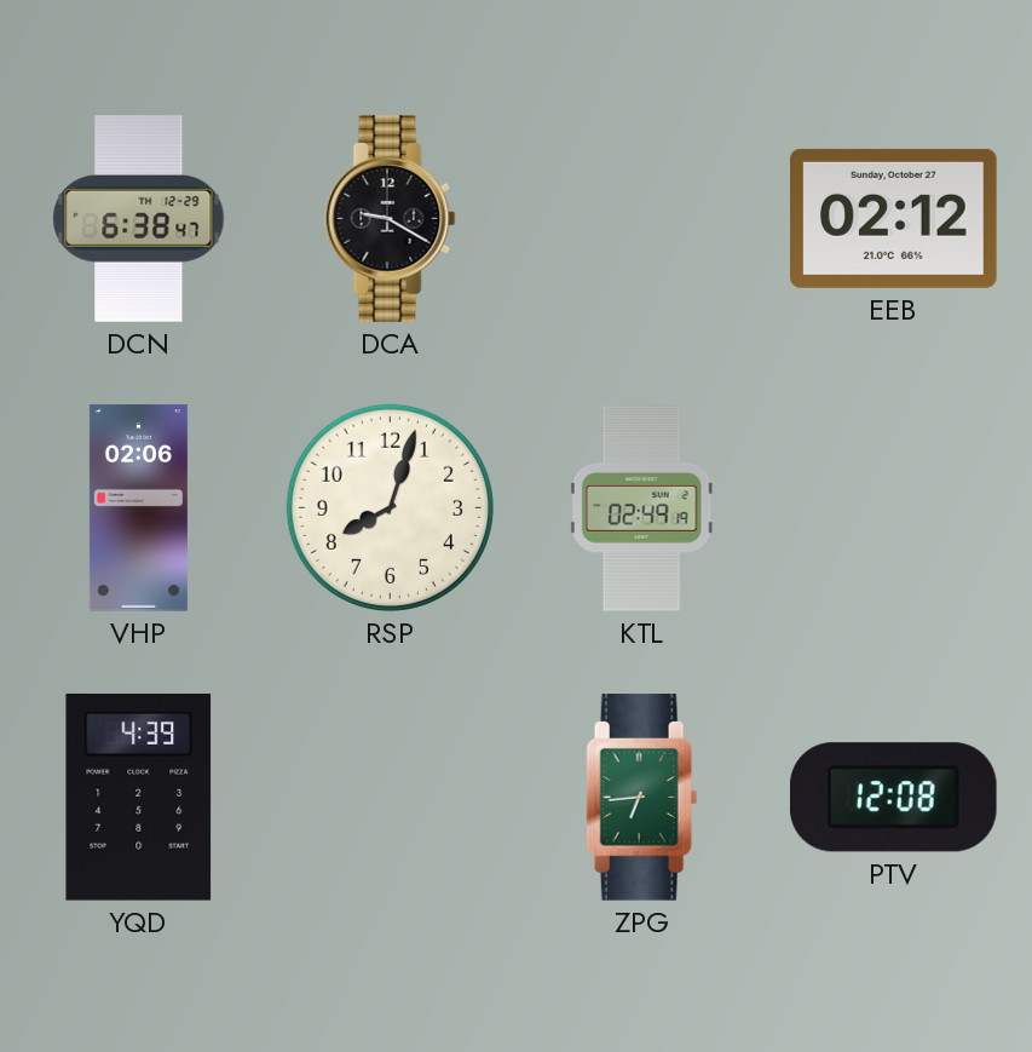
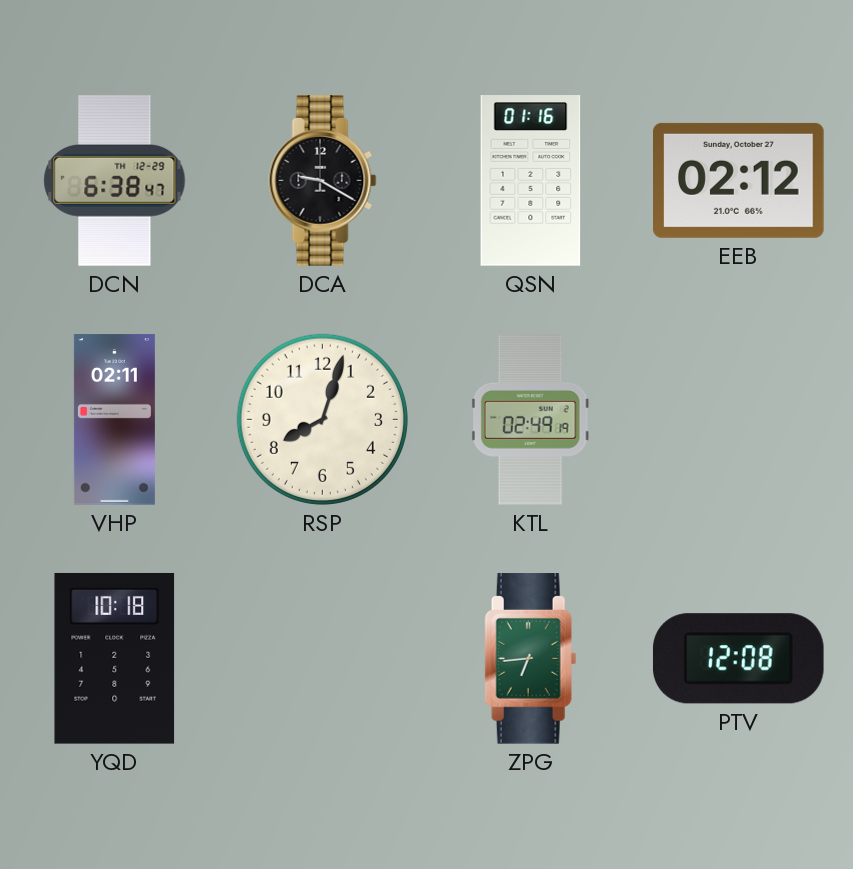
QSN: none -> 01:16
VHP: 02:06 -> 02:11
YQD: 4:39 -> 10:18
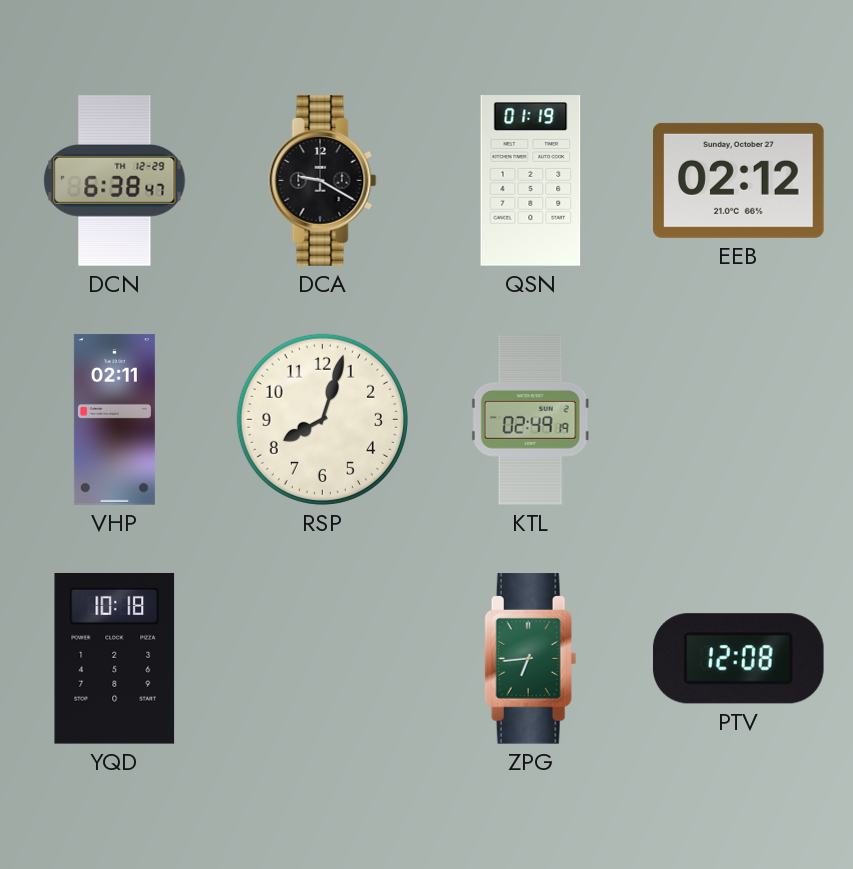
QSN: 01:16 -> 01:19
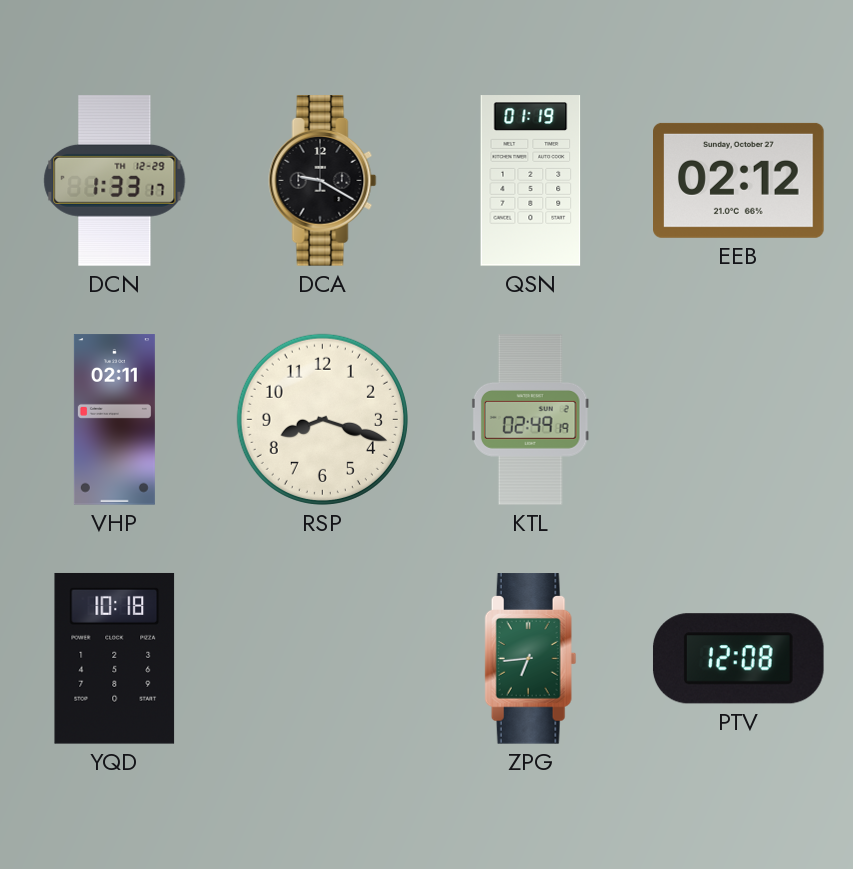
DCN: 6:38 -> 1:33
RSP: 8:03 -> 8:18
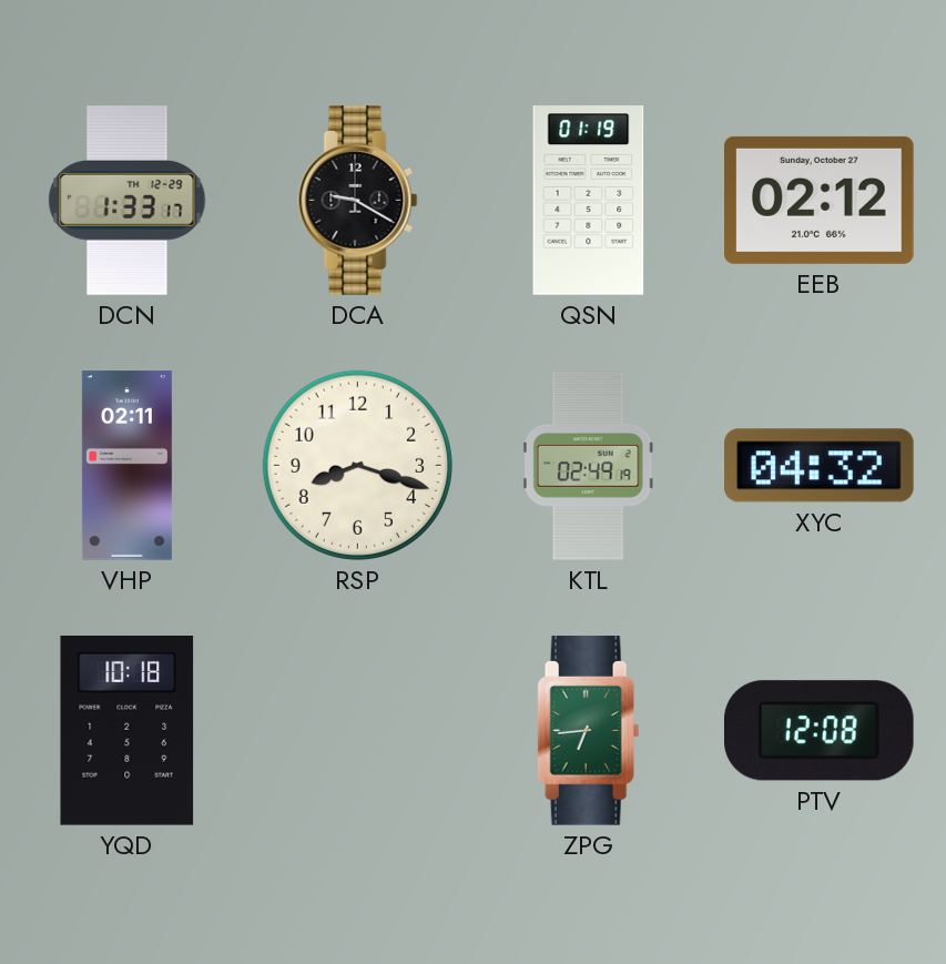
XYC: none -> 04:32
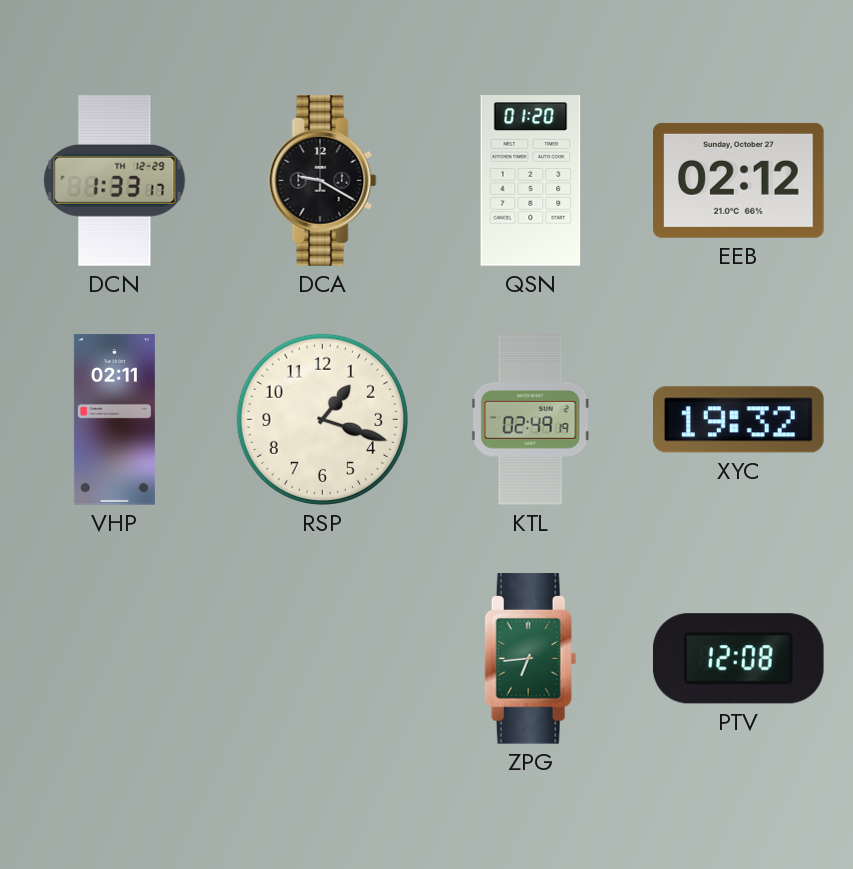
QSN: 01:19 -> 01:20
RSP: 8:18 -> 1:18
XYC: 04:32 -> 19:32
YQD: 10:18 -> none
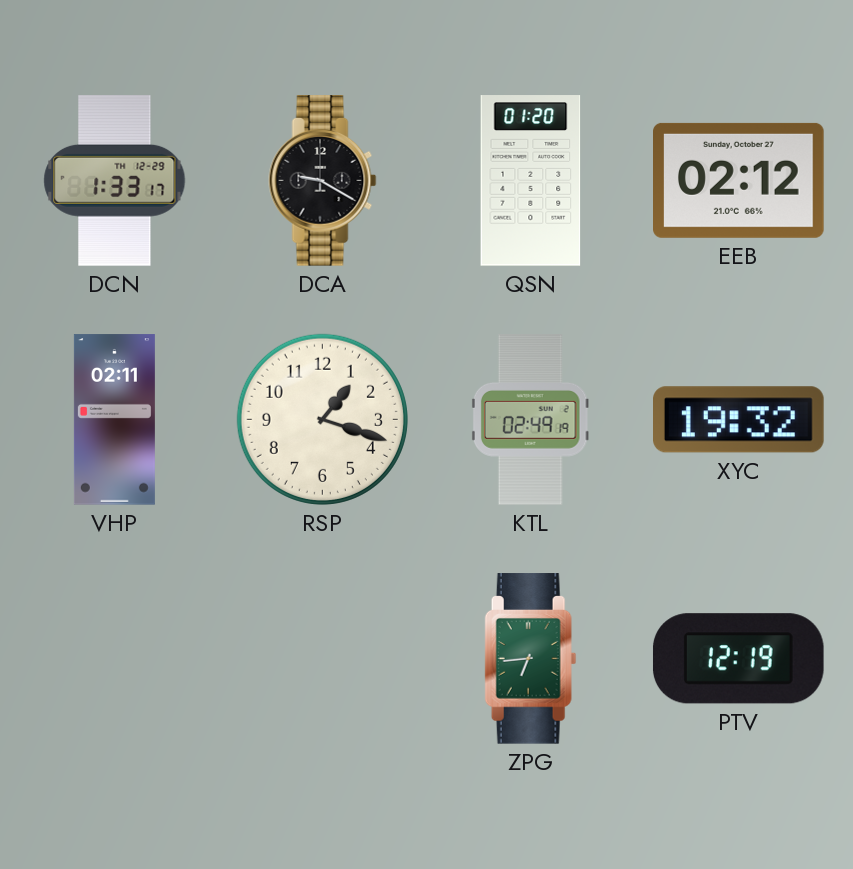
PTV: 12:08 -> 12:19
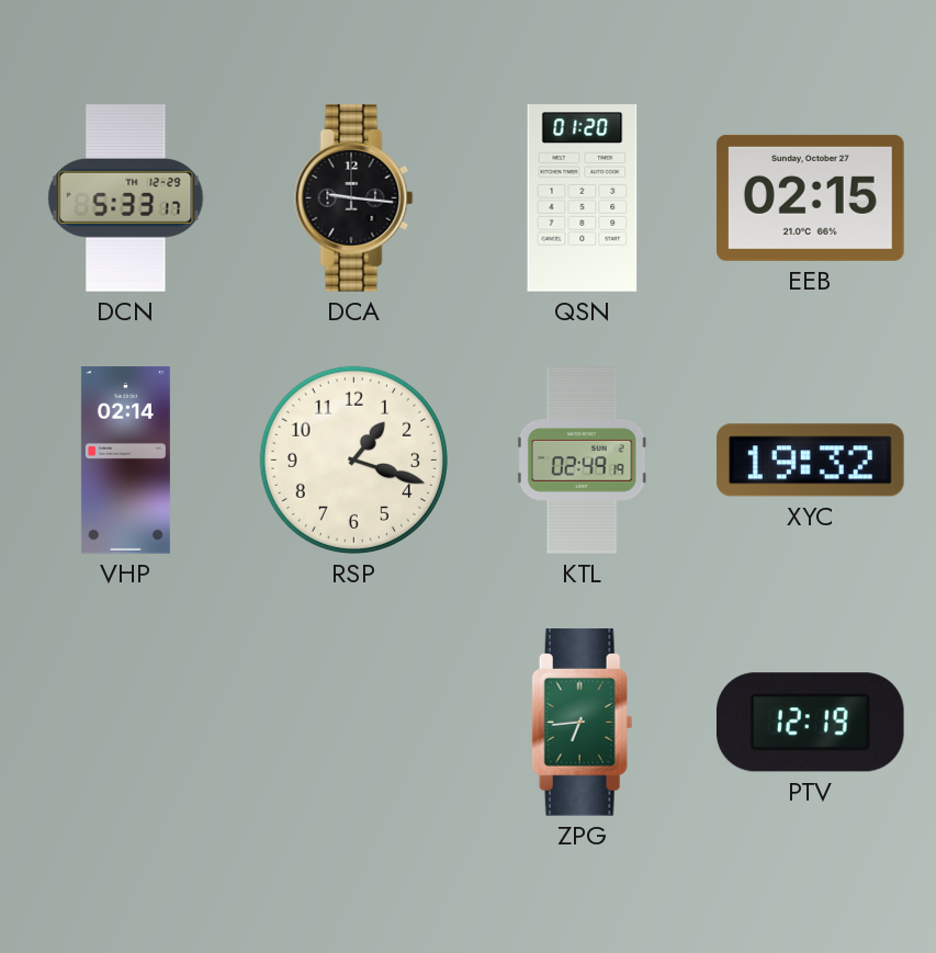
DCN: 1:33 -> 5:33
DCA: 9:20 -> 9:16
EEB: 02:12 -> 02:15
VHP: 02:11 -> 02:14
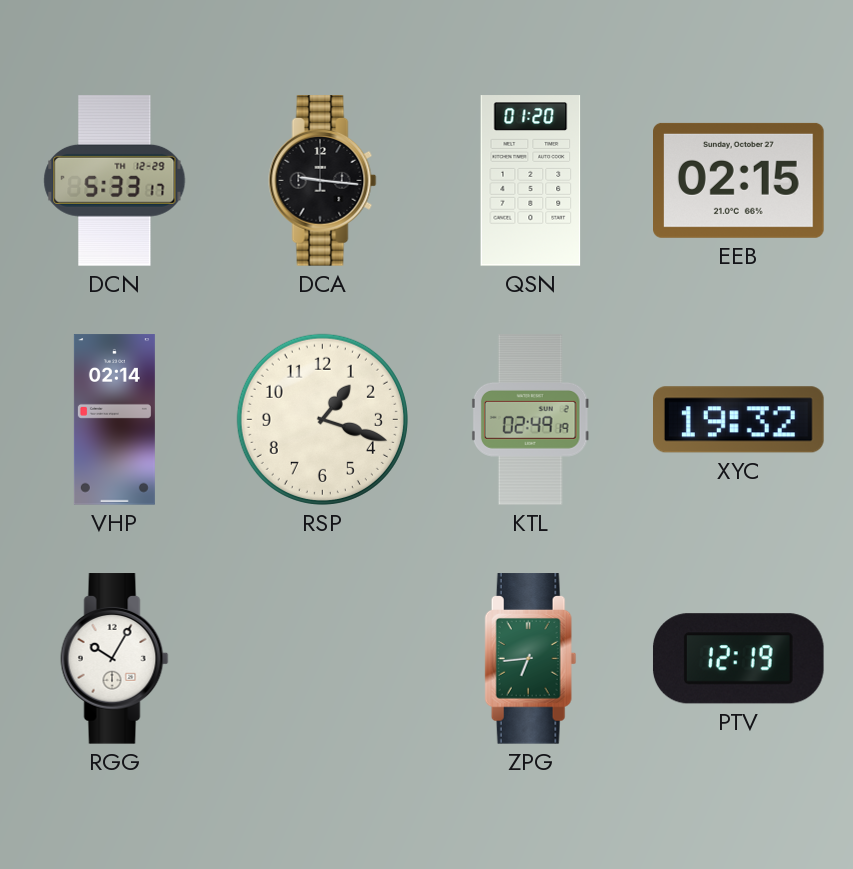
RGG: none -> 10:05
